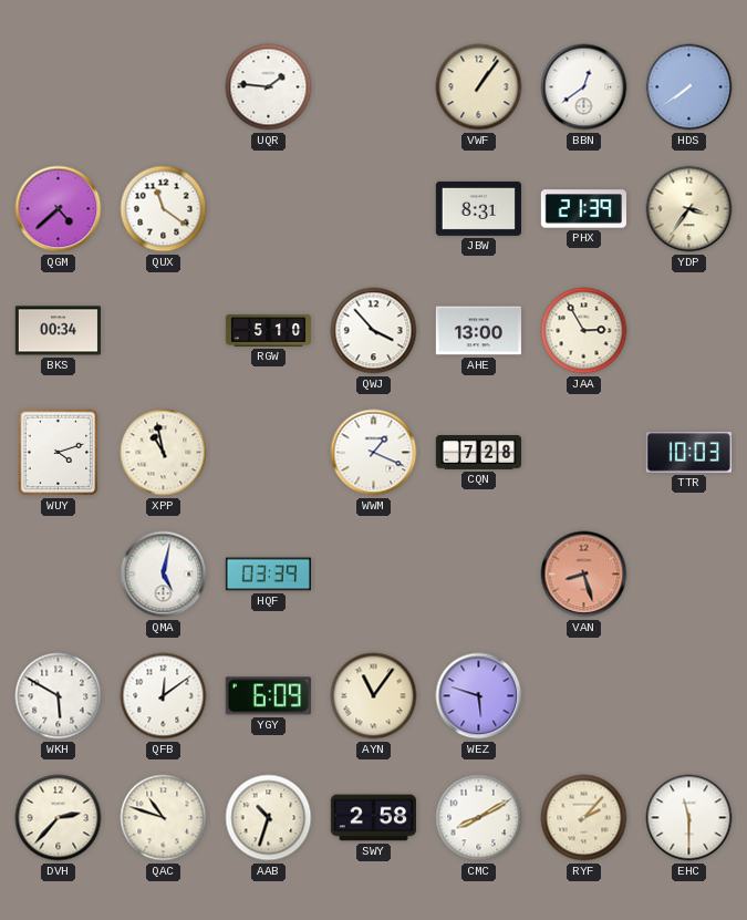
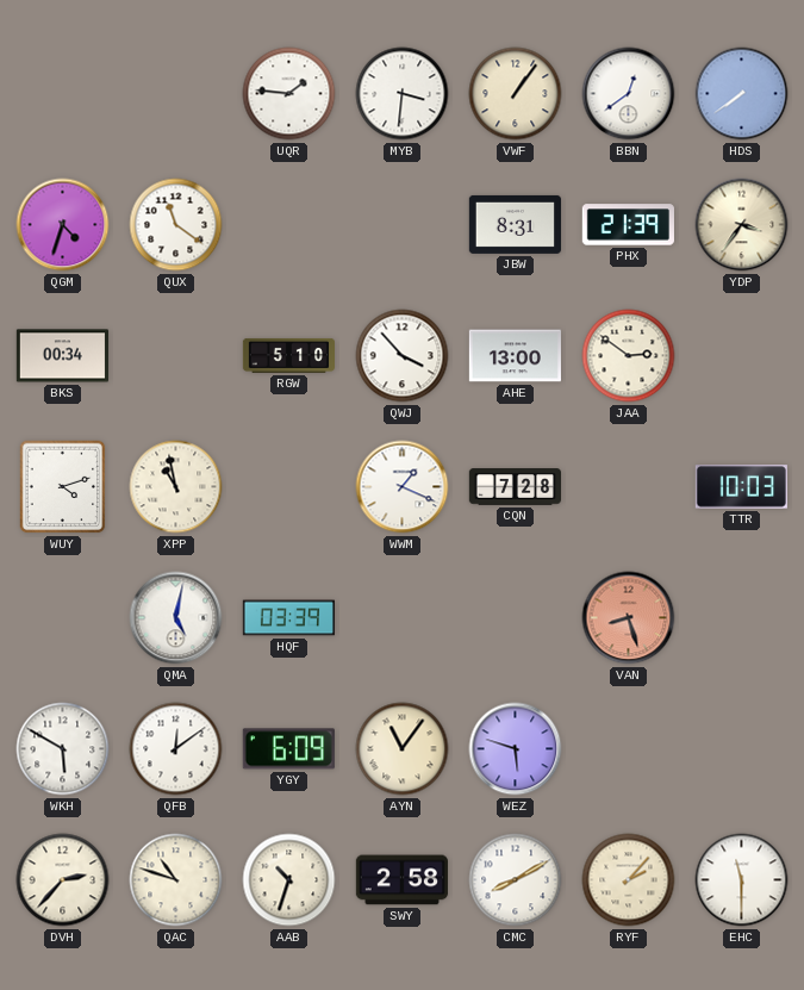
MYB: none -> 3:31
QGM: 4:38 -> 4:33
JAA: 2:55 -> 2:51
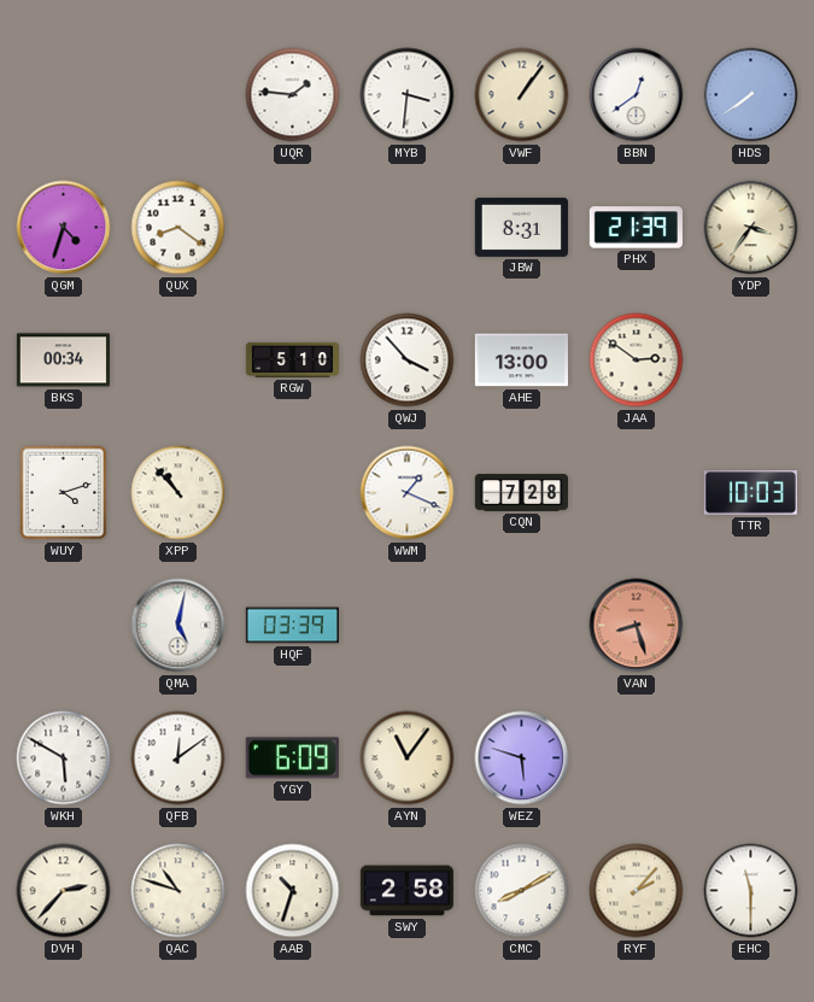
QUX: 11:21 -> 8:21
XPP: 10:58 -> 10:53
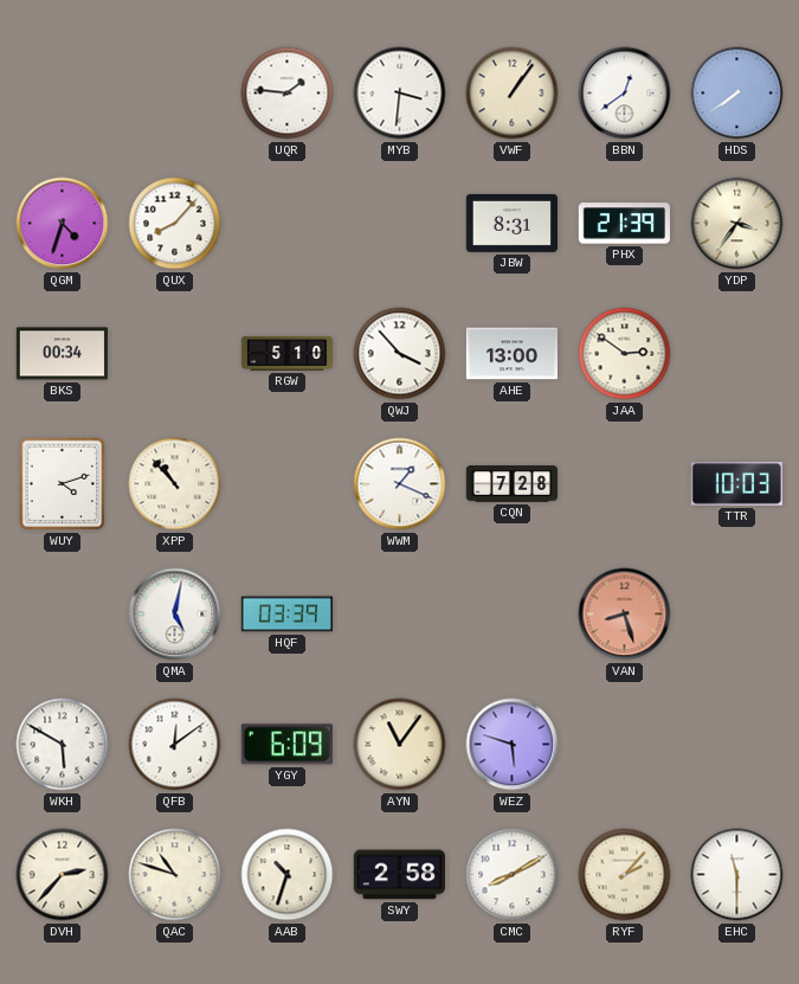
QUX: 8:21 -> 8:07
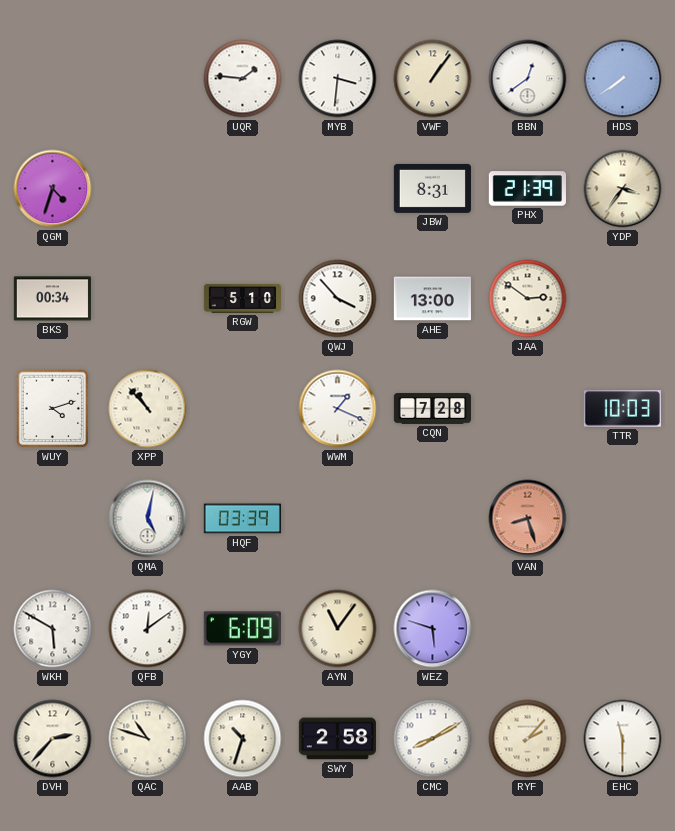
QUX: 8:07 -> none
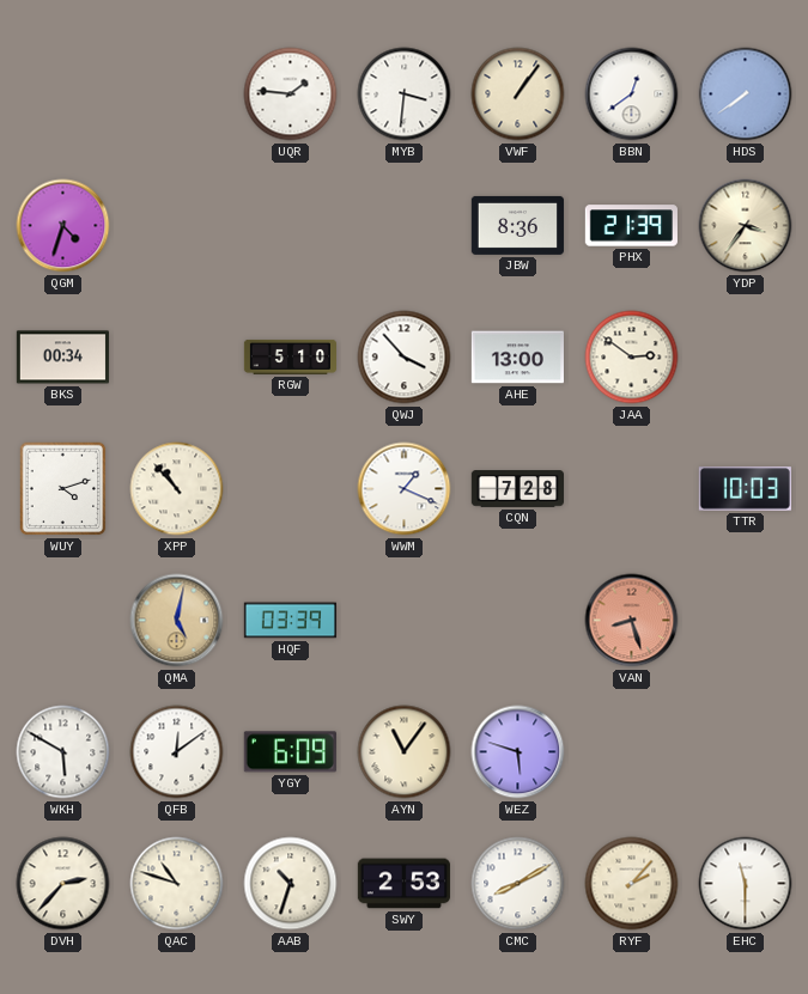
JBW: 8:31 -> 8:36
QMA dial: white -> champagne
SWY: 2:58 -> 2:53
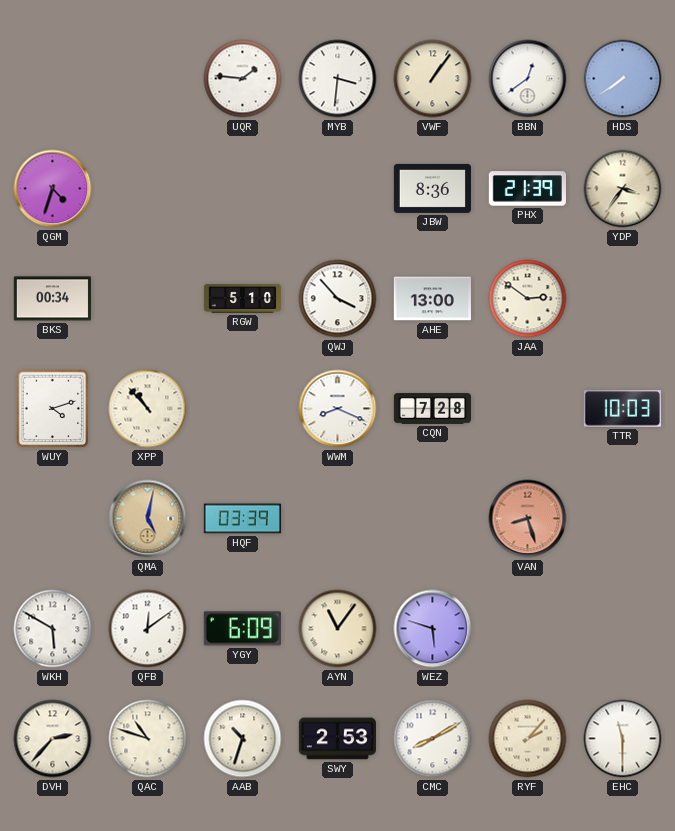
WWM: 1:19 -> 8:19
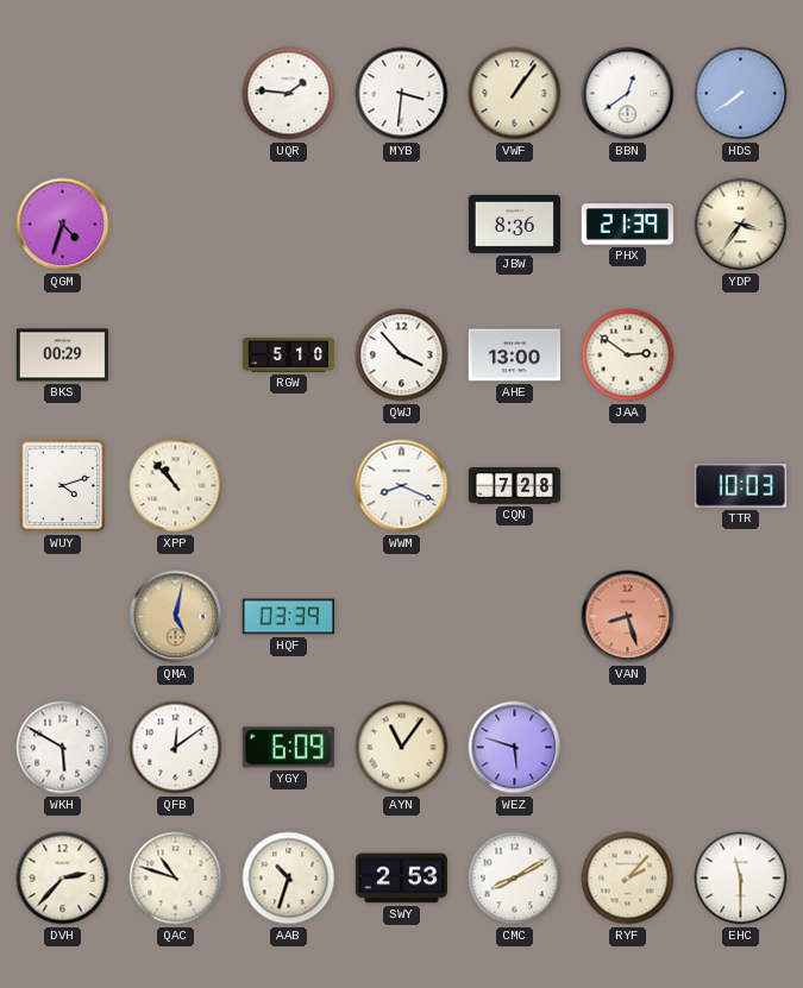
BKS: 00:34 -> 00:29
